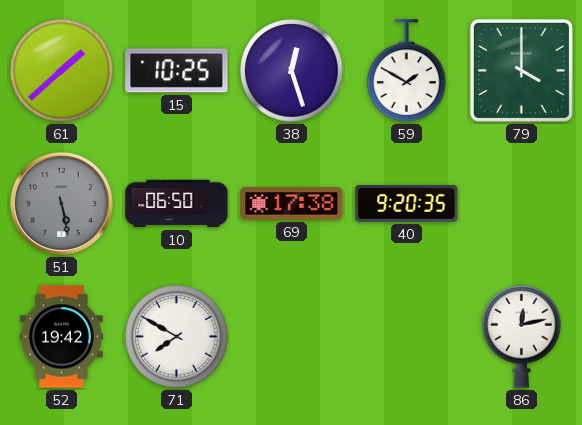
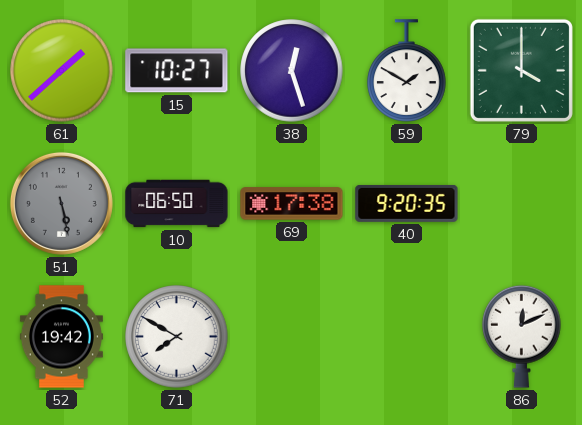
15: 10:25 -> 10:27
86: 12:13 -> 12:11
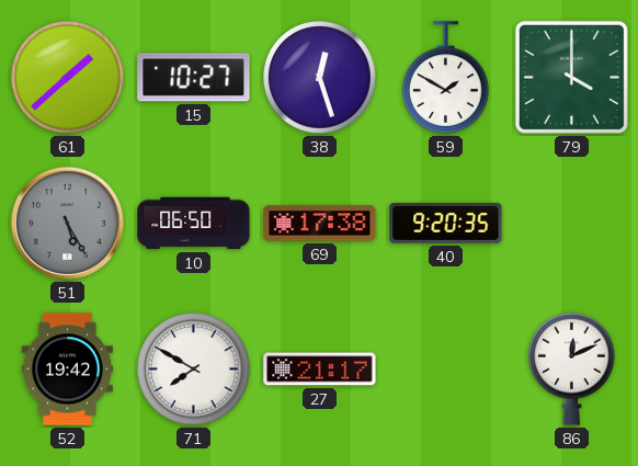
51: 5:28 -> 5:25
27: none -> 21:17
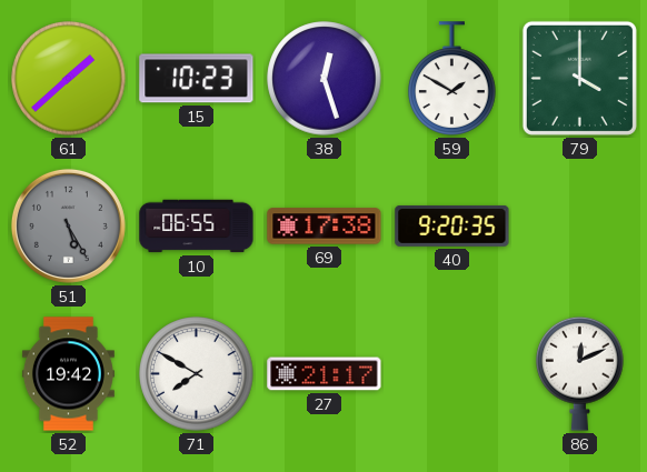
15: 10:27 -> 10:23
10: 06:50 -> 06:55
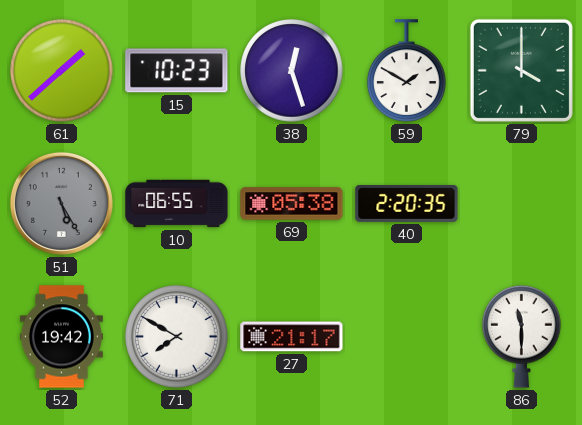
69: 17:38 -> 05:38
40: 9:20 -> 2:20
86: 12:11 -> 11:30
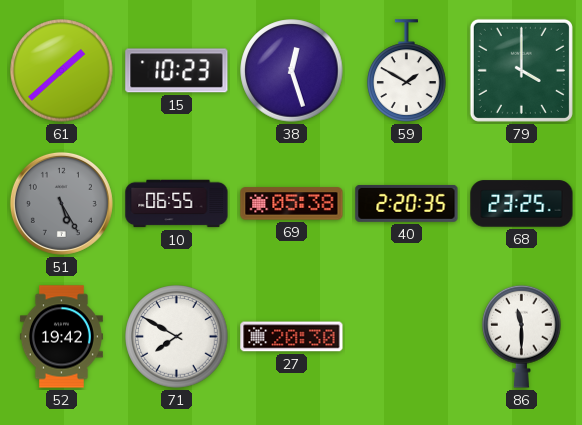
68: none -> 23:25
27: 21:17 -> 20:30
